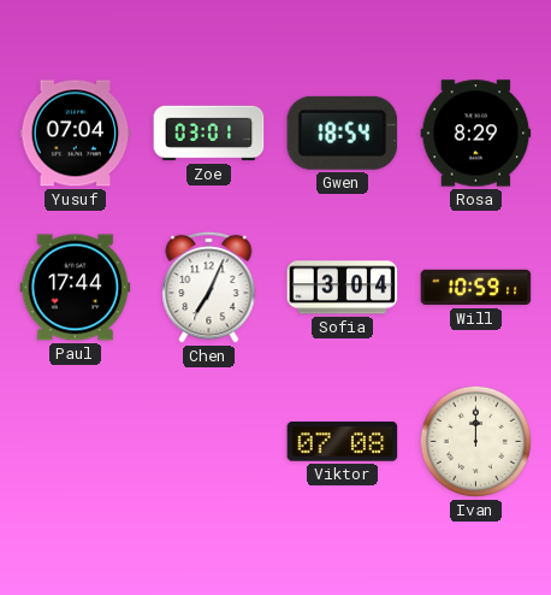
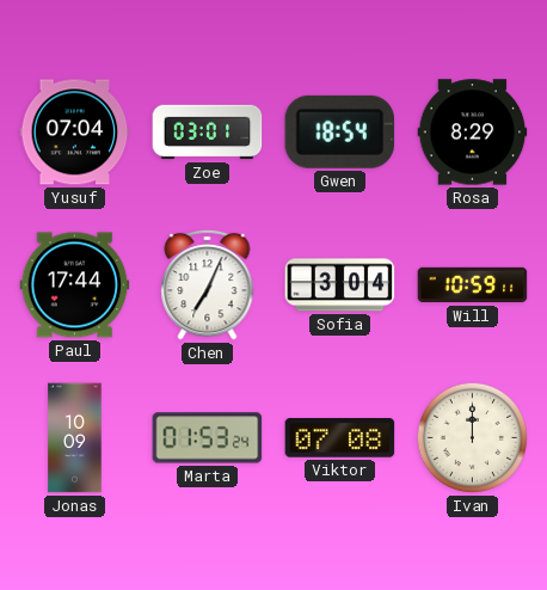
Jonas: none -> 10:09
Marta: none -> 01:53
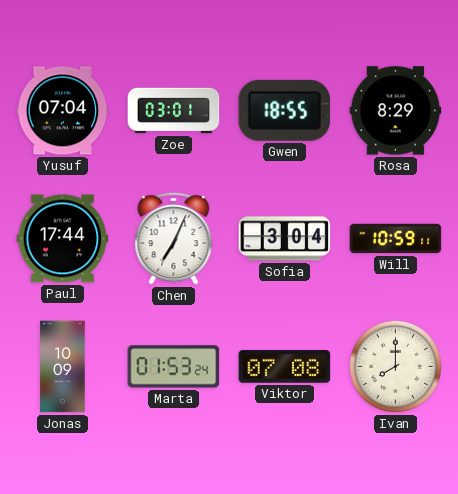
Gwen: 18:54 -> 18:55
Ivan: 12:00 -> 8:00
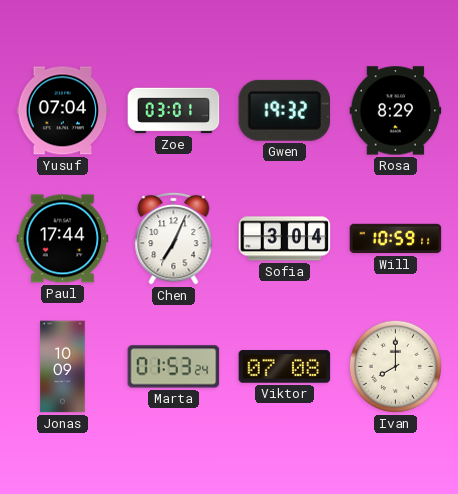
Gwen: 18:55 -> 19:32
